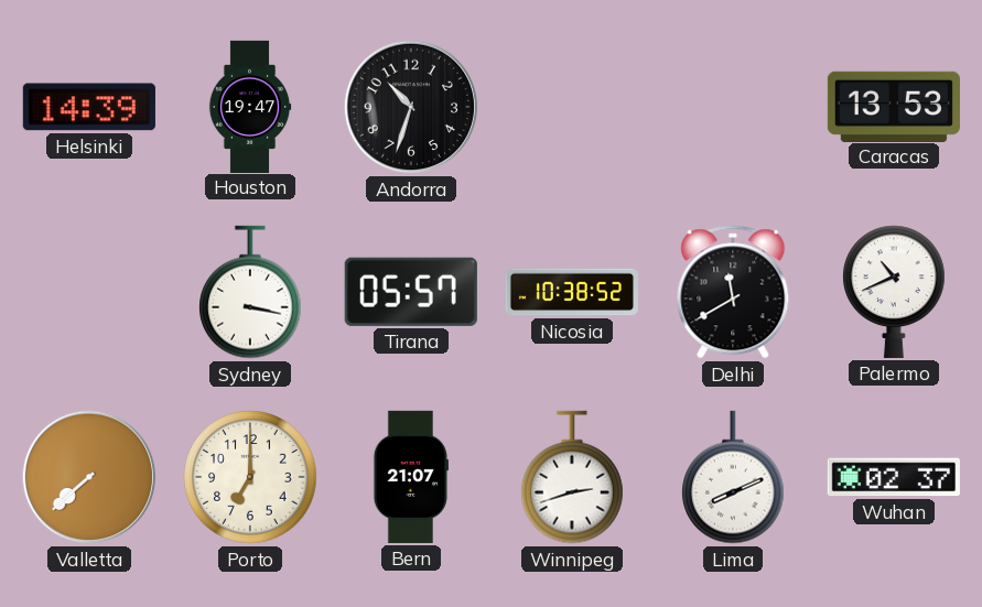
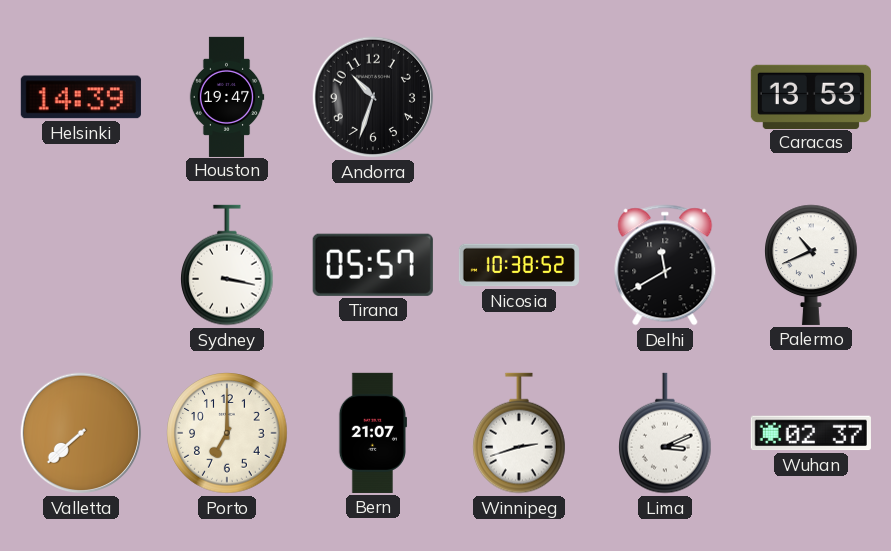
Lima: 8:11 -> 3:11
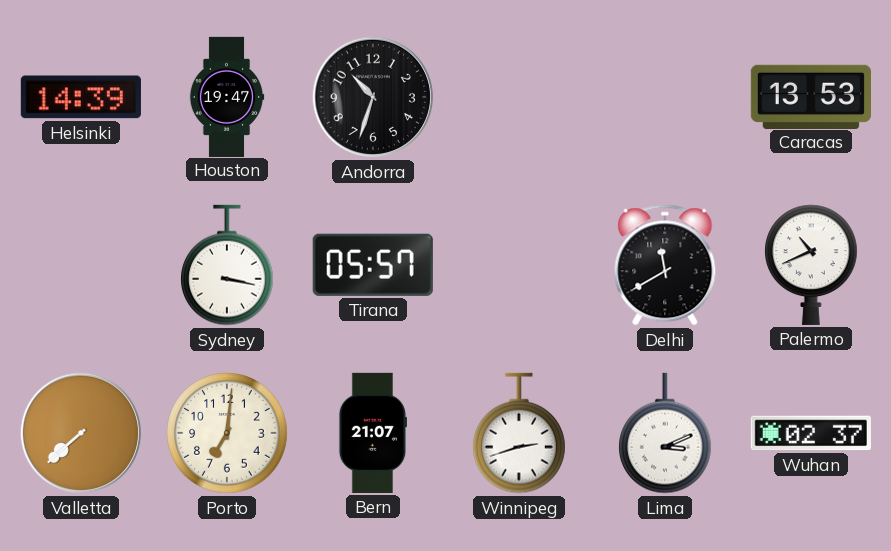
Nicosia: 10:38 -> none
Porto: 7:00 -> 7:01
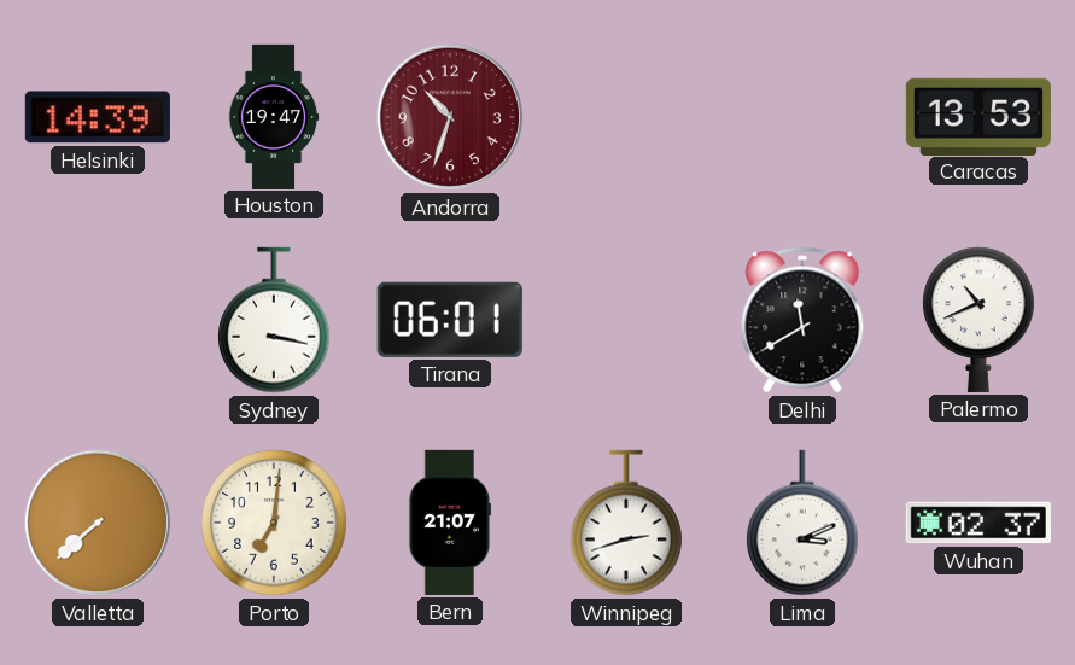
Andorra dial: black -> burgundy
Tirana: 05:57 -> 06:01
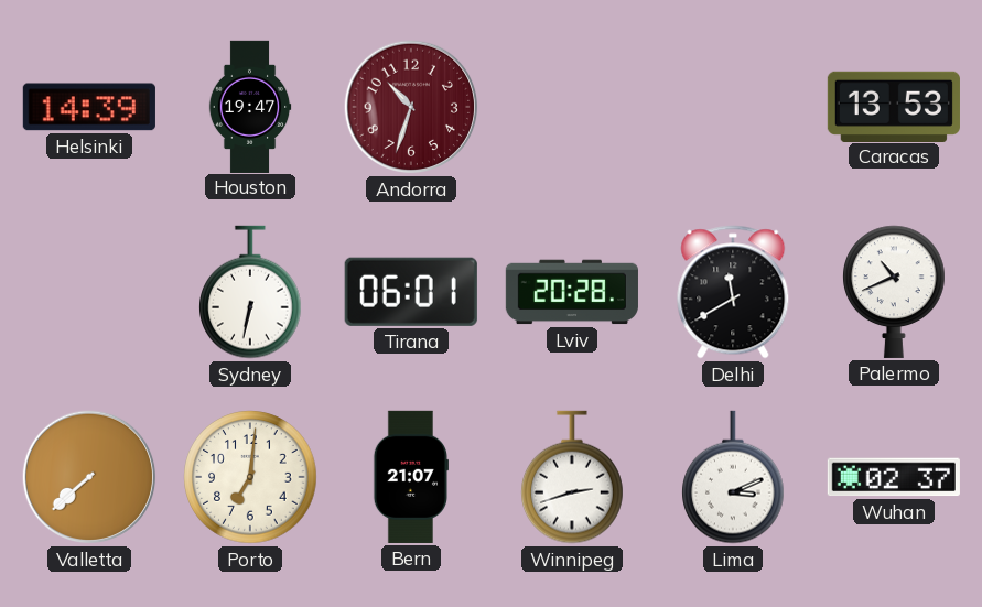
Sydney: 3:17 -> 6:32
Lviv: none -> 20:28
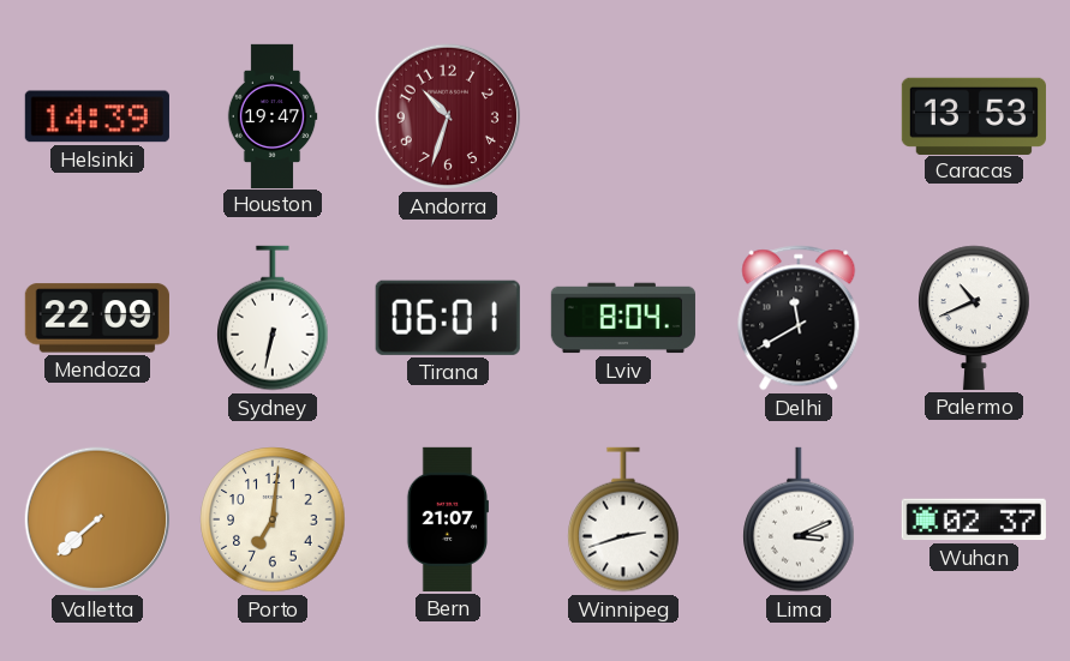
Mendoza: none -> 22:09
Lviv: 20:28 -> 8:04
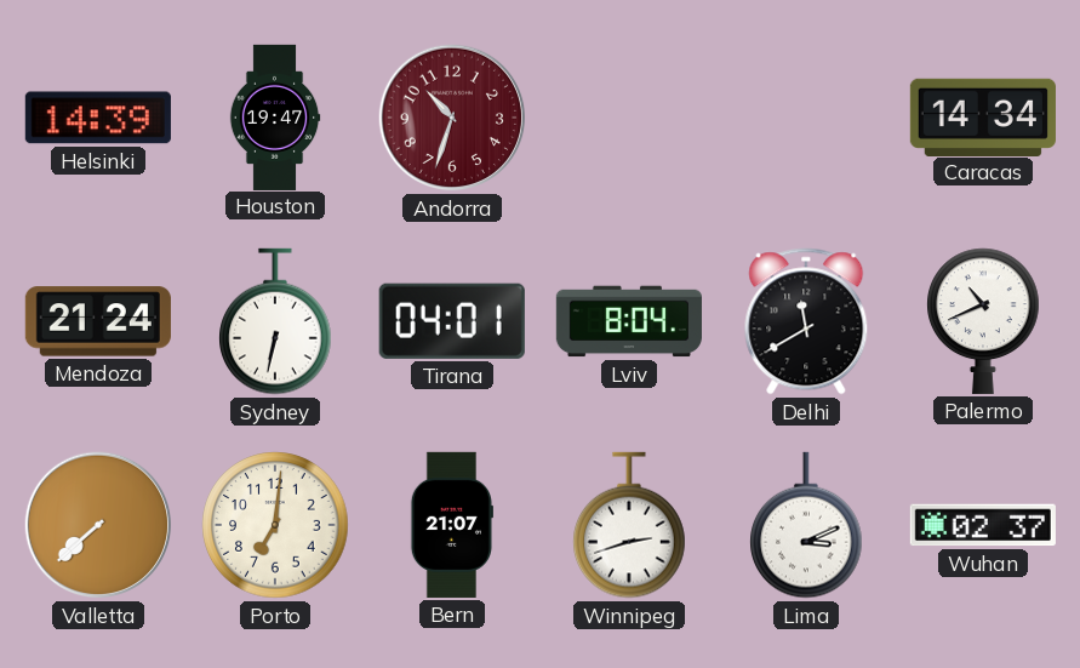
Caracas: 13:53 -> 14:34
Mendoza: 22:09 -> 21:24
Tirana: 06:01 -> 04:01
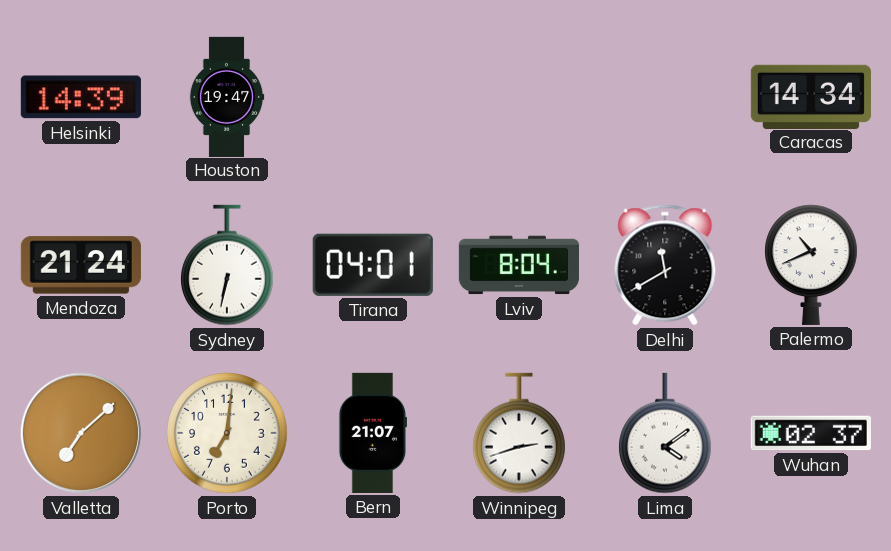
Andorra: 10:33 -> none
Valletta: 7:38 -> 7:08
Lima: 3:11 -> 4:09
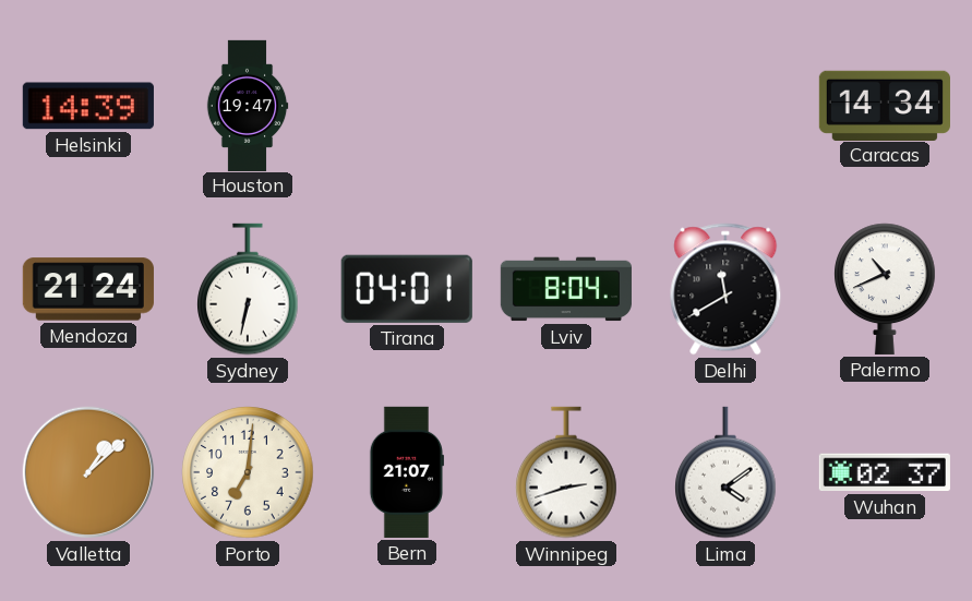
Valletta: 7:08 -> 1:08
